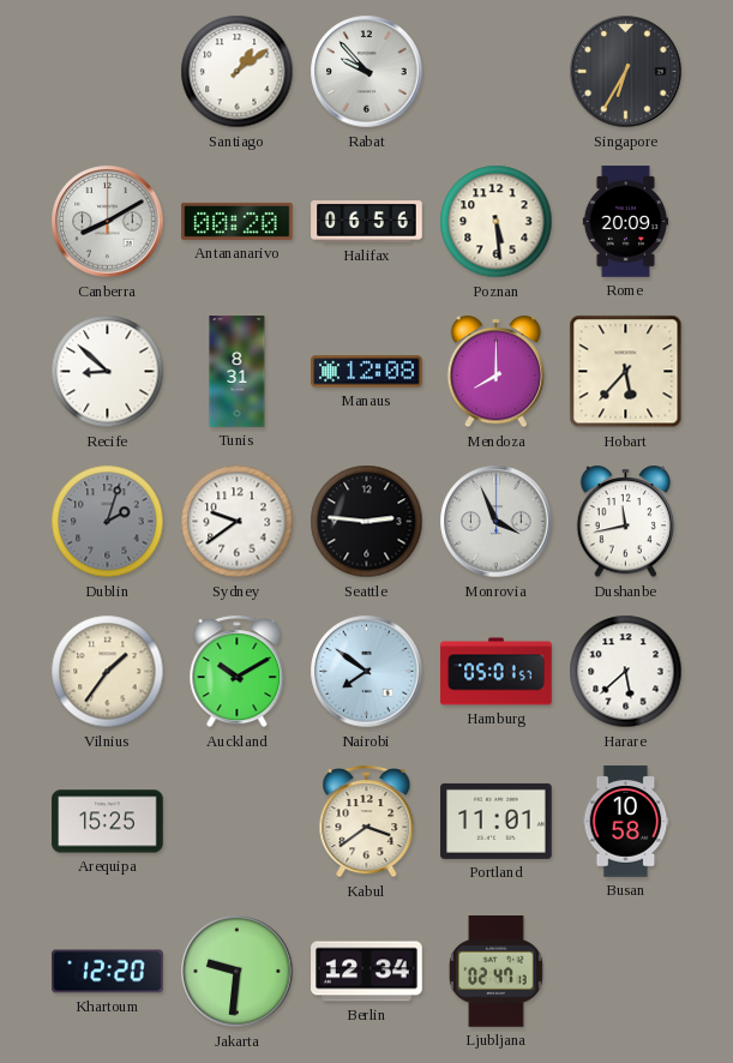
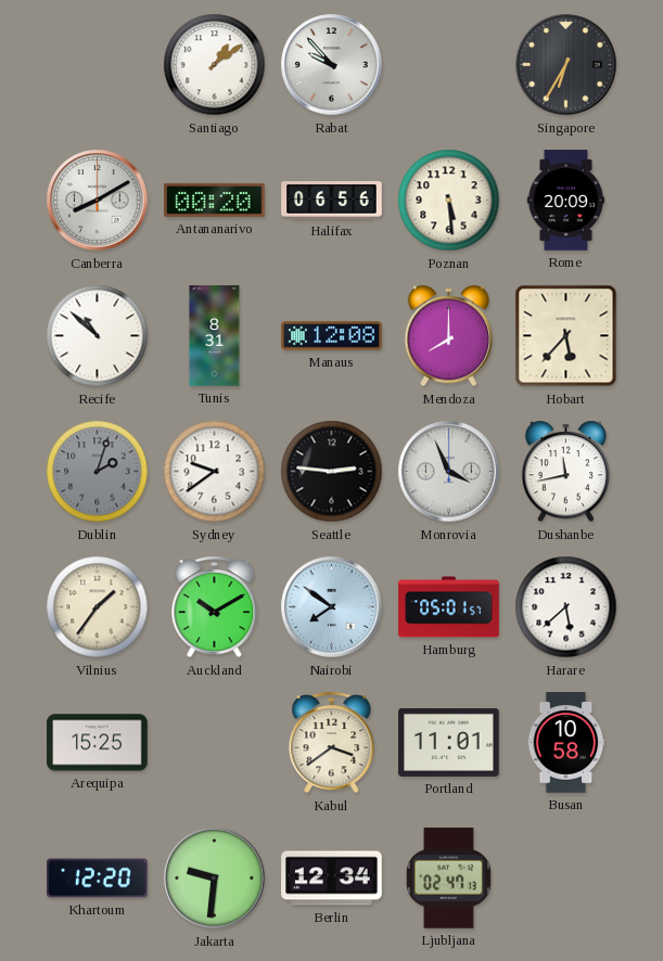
Recife: 8:52 -> 10:52
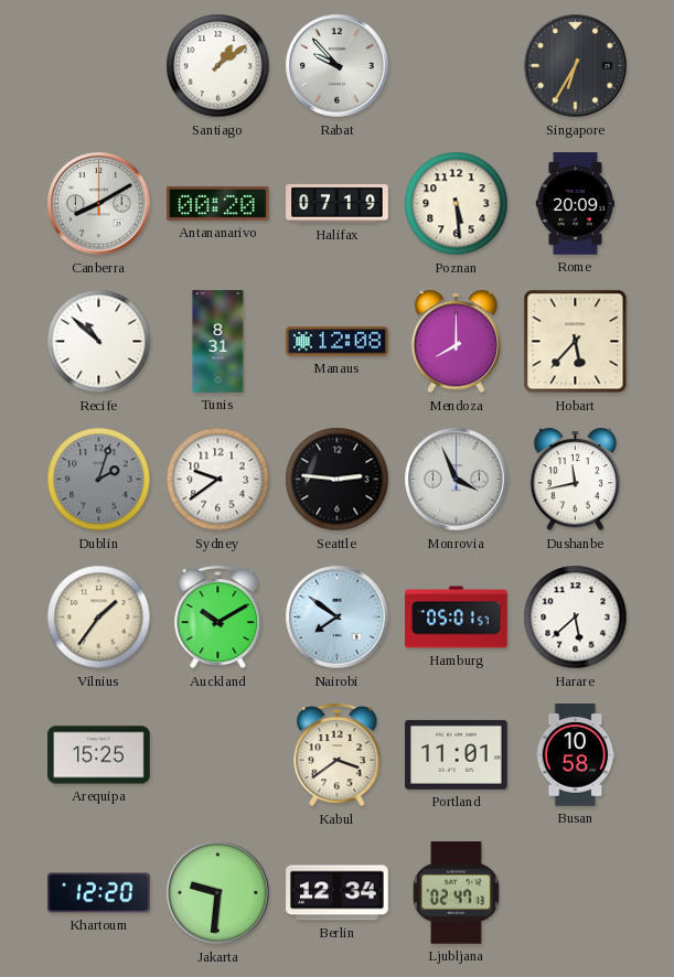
Halifax: 06:56 -> 07:19
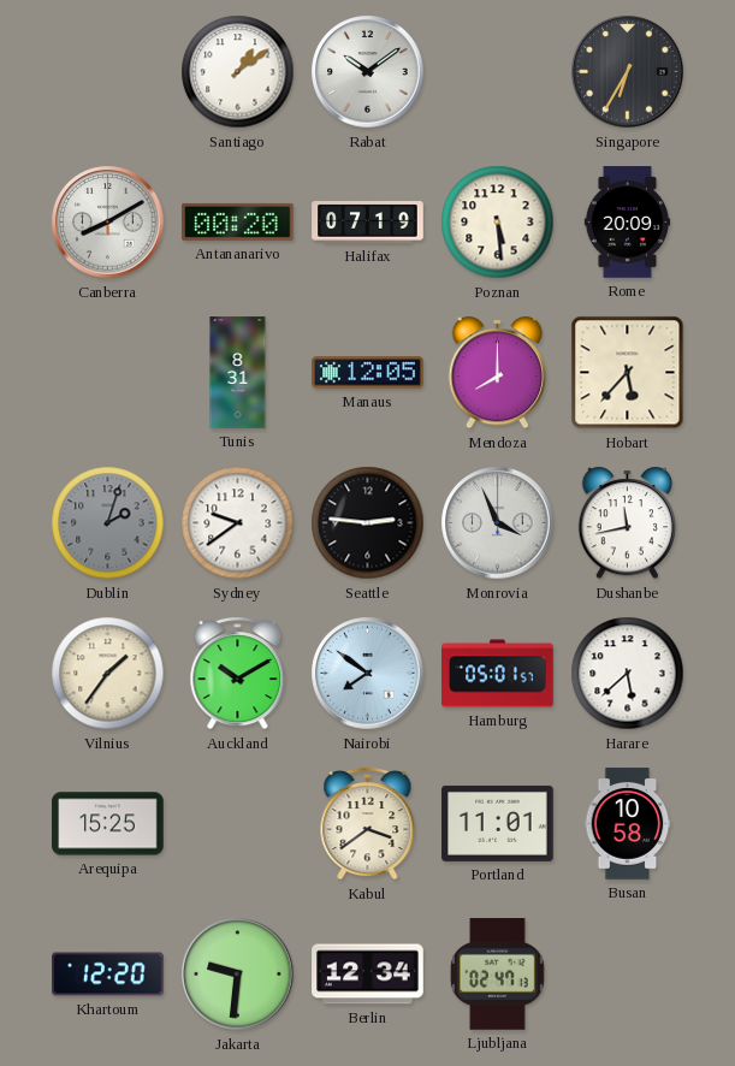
Rabat: 9:53 -> 10:09
Recife: 10:52 -> none
Manaus: 12:08 -> 12:05
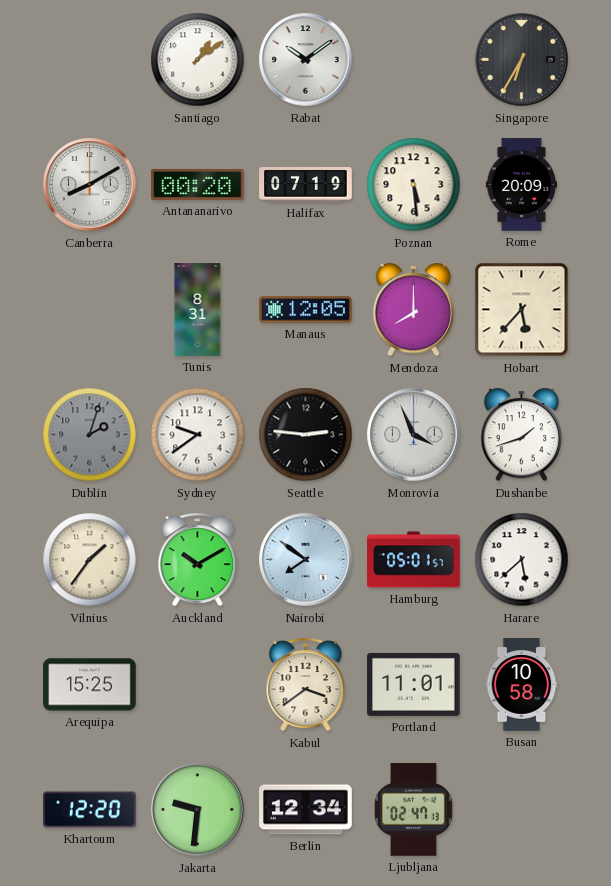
Dushanbe: 11:43 -> 1:42
